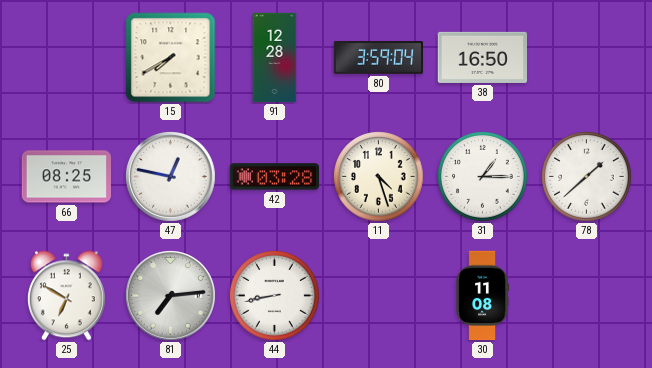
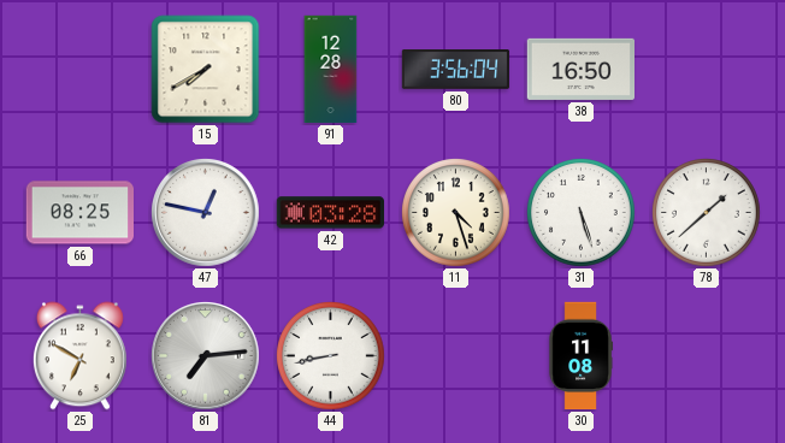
80: 3:59 -> 3:56
31: 1:15 -> 5:27
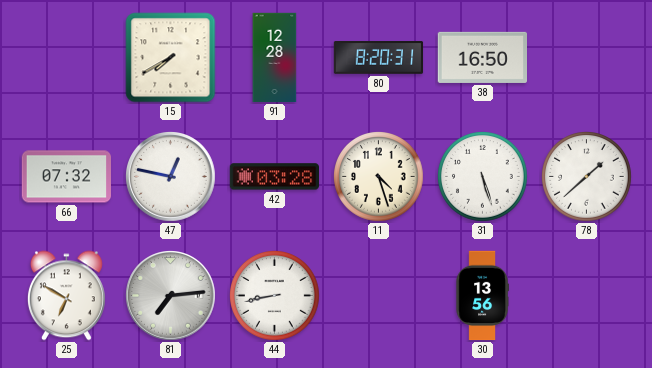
80: 3:56 -> 8:20
66: 08:25 -> 07:32
30: 11:08 -> 13:56
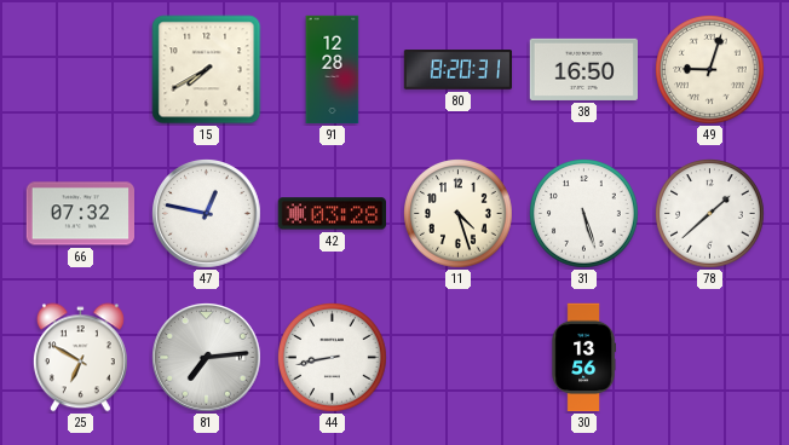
49: none -> 9:03
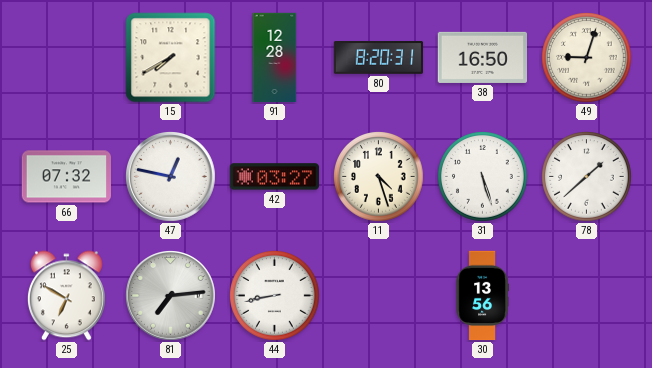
42: 03:28 -> 03:27
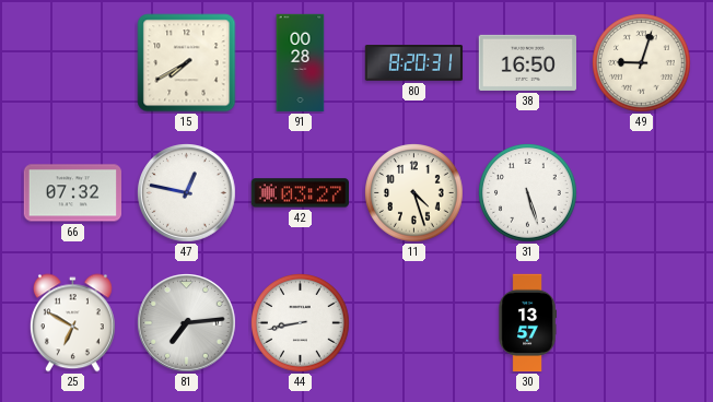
91: 12:28 -> 00:28
78: 1:38 -> none
30: 13:56 -> 13:57
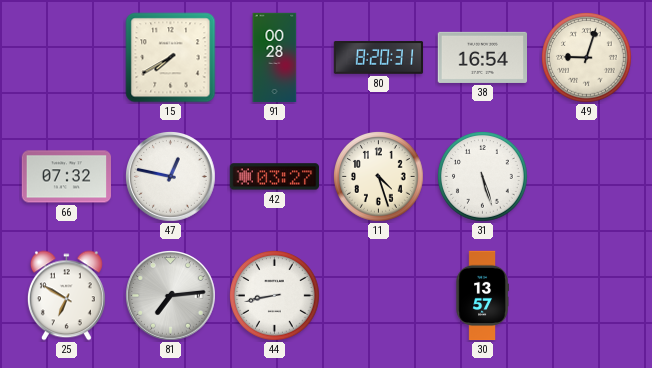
38: 16:50 -> 16:54
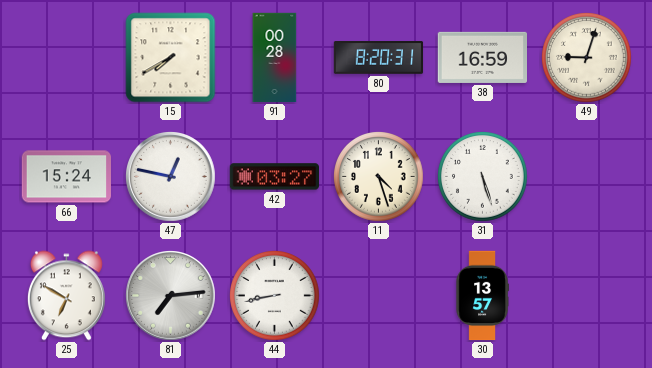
38: 16:54 -> 16:59
66: 07:32 -> 15:24
